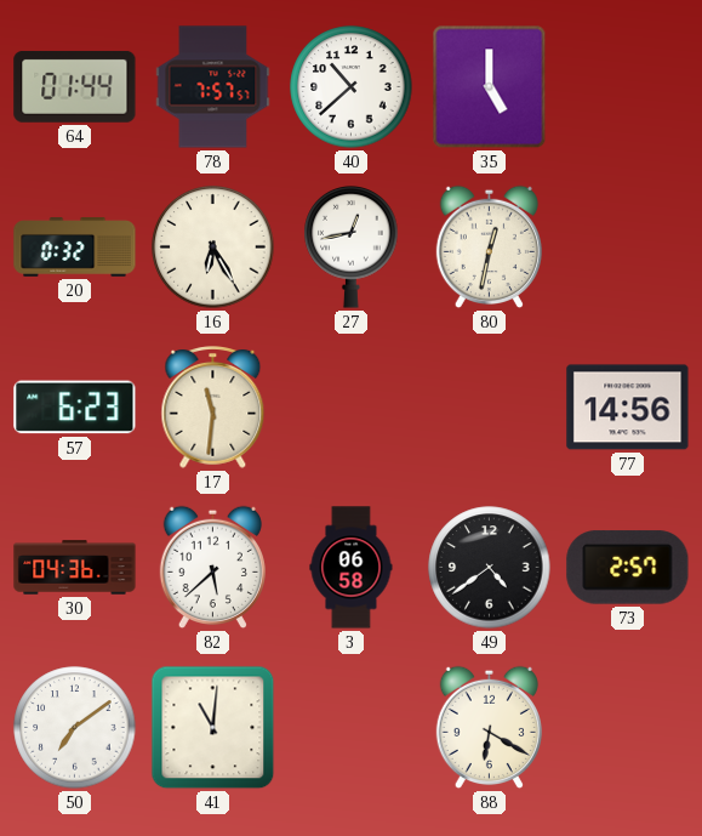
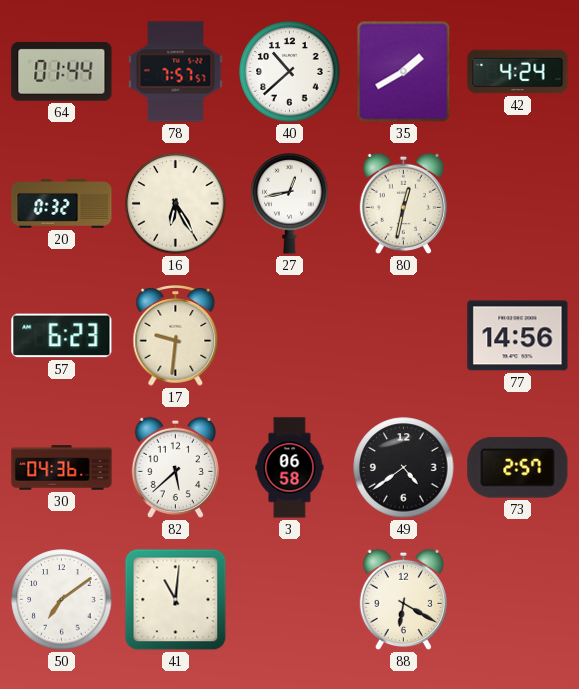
35: 5:00 -> 1:40
42: none -> 4:24
17: 11:31 -> 9:31
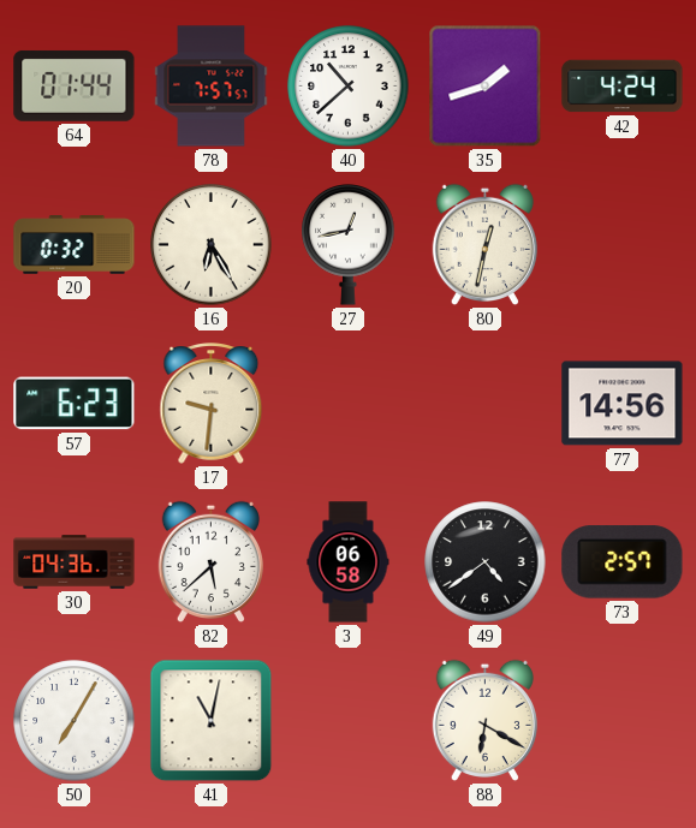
35: 1:40 -> 1:42
50: 7:09 -> 7:05
41: 11:01 -> 11:02
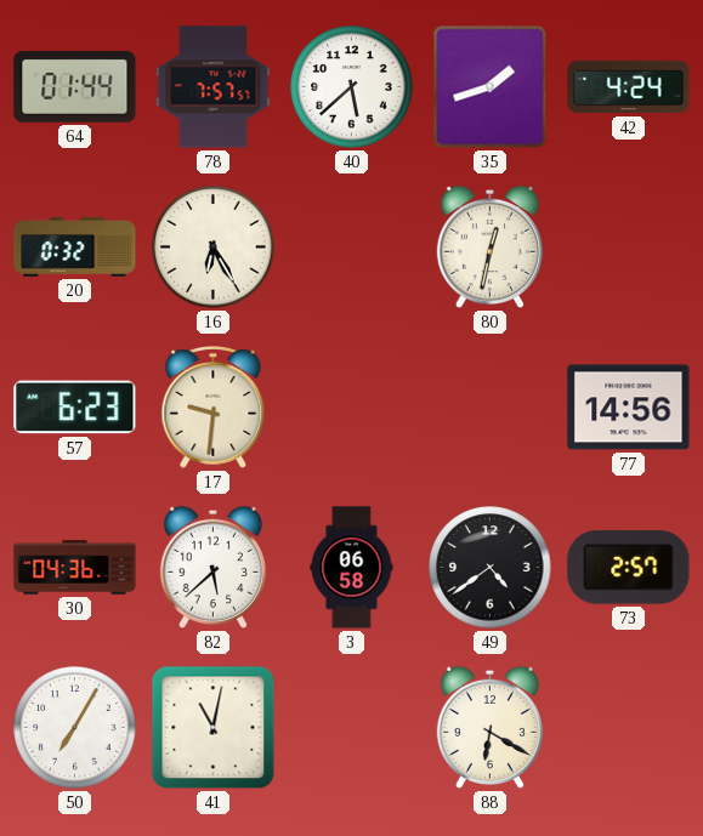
40: 10:38 -> 5:38
27: 12:43 -> none
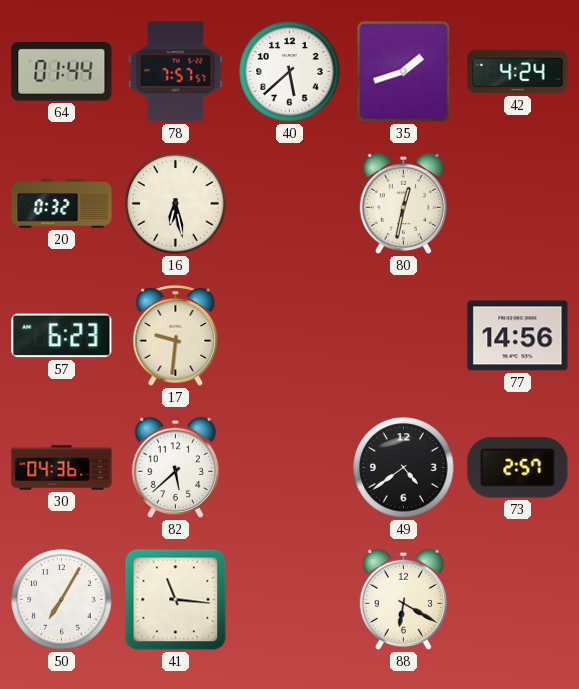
16: 6:25 -> 6:28
3: 06:58 -> none
41: 11:02 -> 11:16
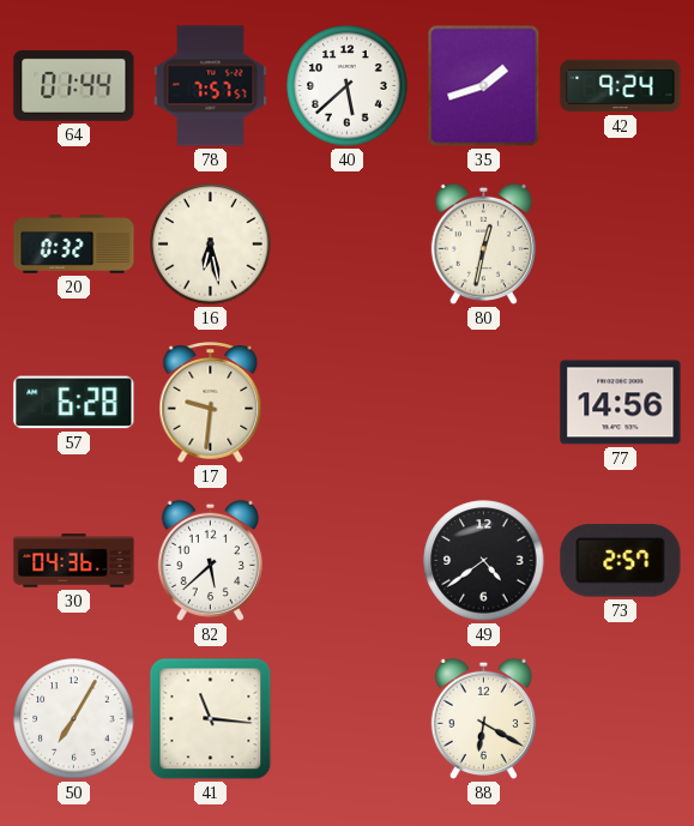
42: 4:24 -> 9:24
57: 6:23 -> 6:28
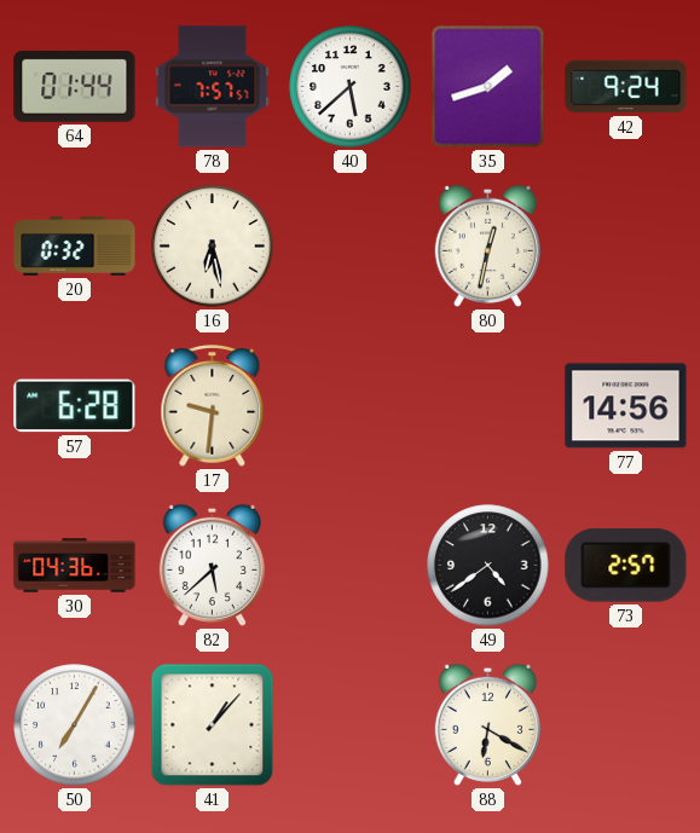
41: 11:16 -> 1:07
